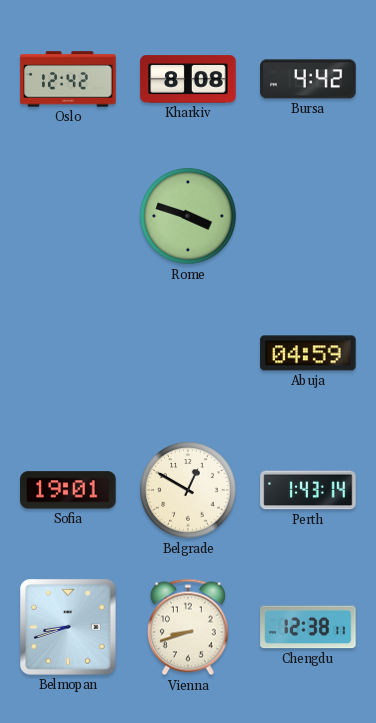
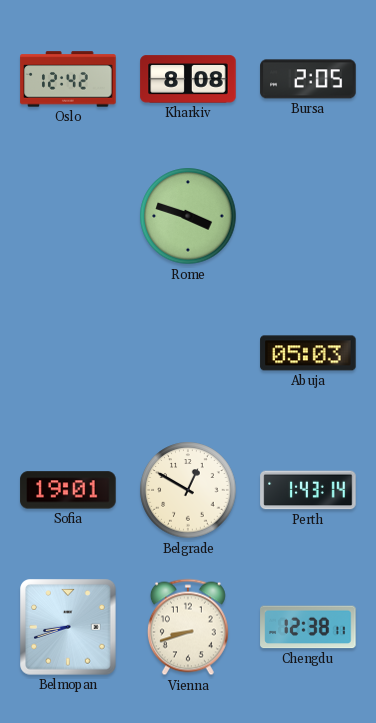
Bursa: 4:42 -> 2:05
Abuja: 04:59 -> 05:03
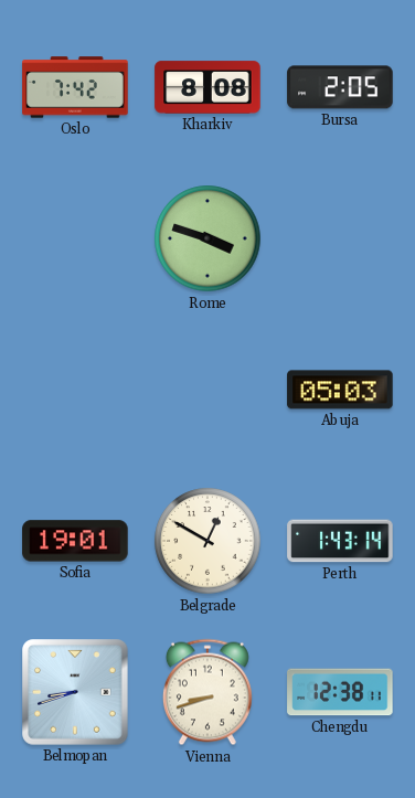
Oslo: 12:42 -> 7:42
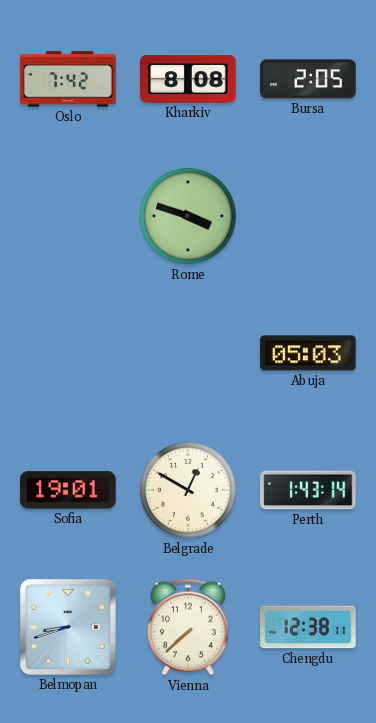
Vienna: 8:42 -> 7:38
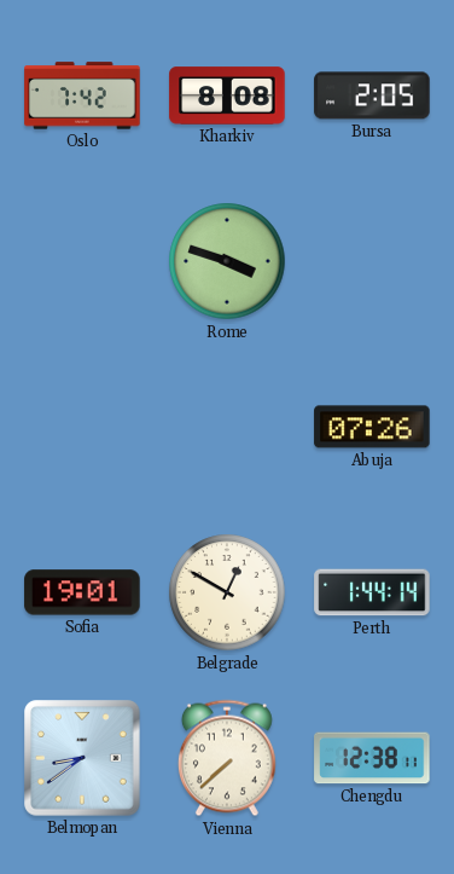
Abuja: 05:03 -> 07:26
Perth: 1:43 -> 1:44
Belmopan: 8:42 -> 8:39
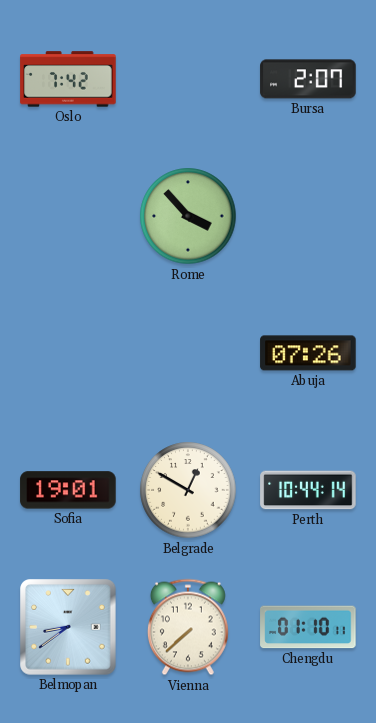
Kharkiv: 8:08 -> none
Bursa: 2:05 -> 2:07
Rome: 3:48 -> 3:53
Perth: 1:44 -> 10:44
Chengdu: 12:38 -> 01:10
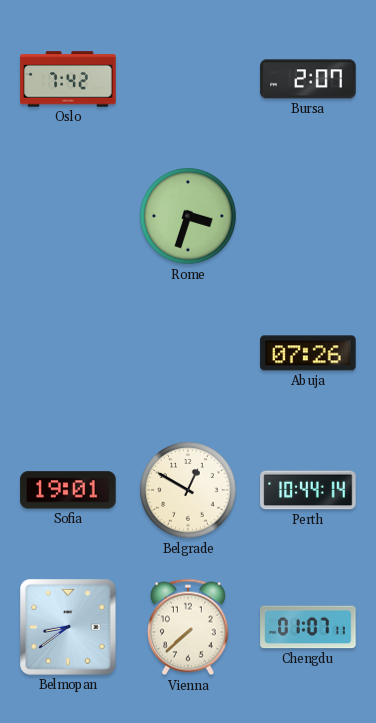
Rome: 3:53 -> 3:33
Chengdu: 01:10 -> 01:07
